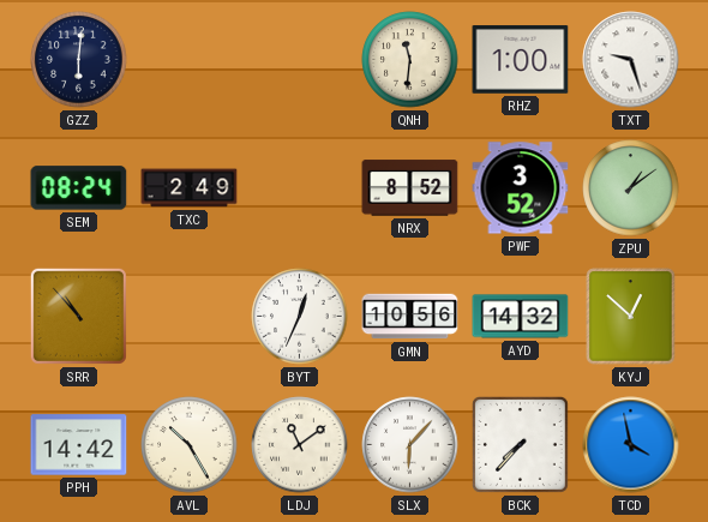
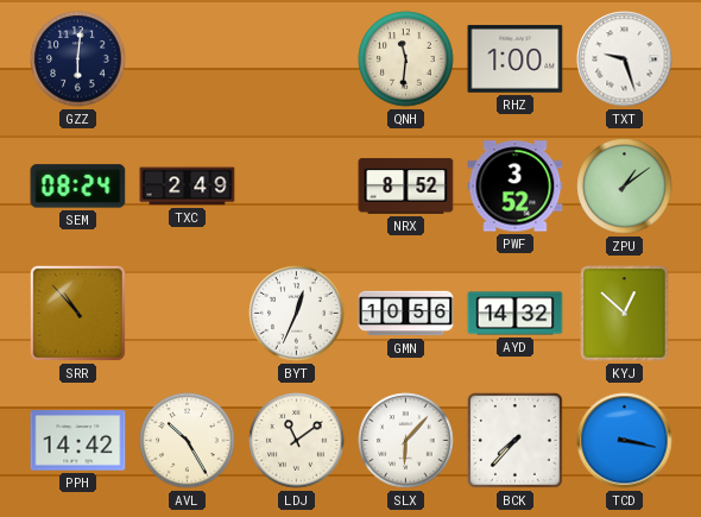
TCD: 3:58 -> 3:17
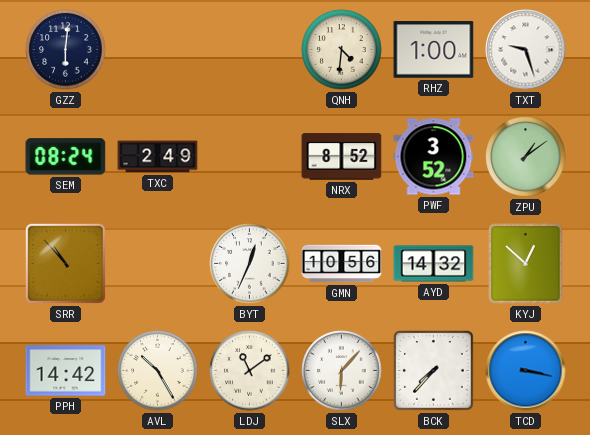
QNH: 11:31 -> 4:31
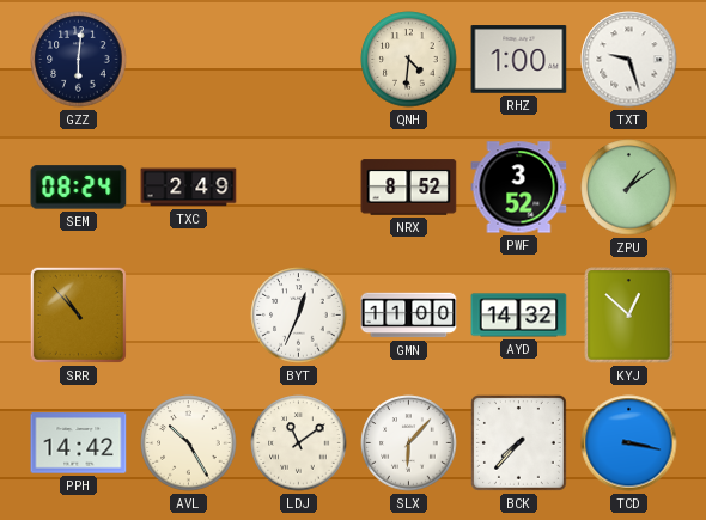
GMN: 10:56 -> 11:00
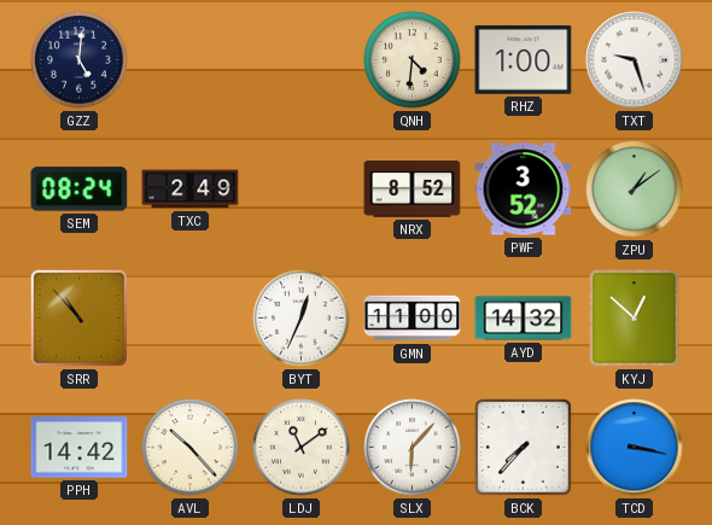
GZZ: 6:01 -> 5:01
AVL: 10:25 -> 10:23
